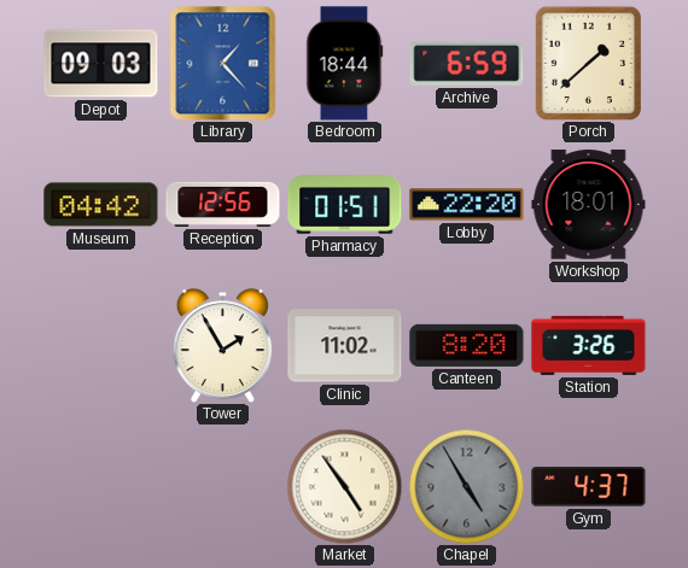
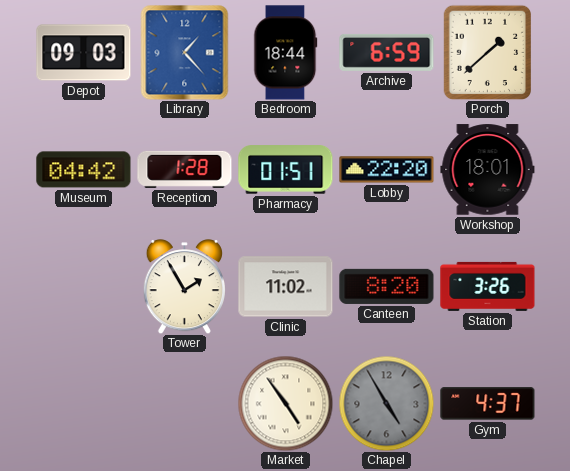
Reception: 12:56 -> 1:28
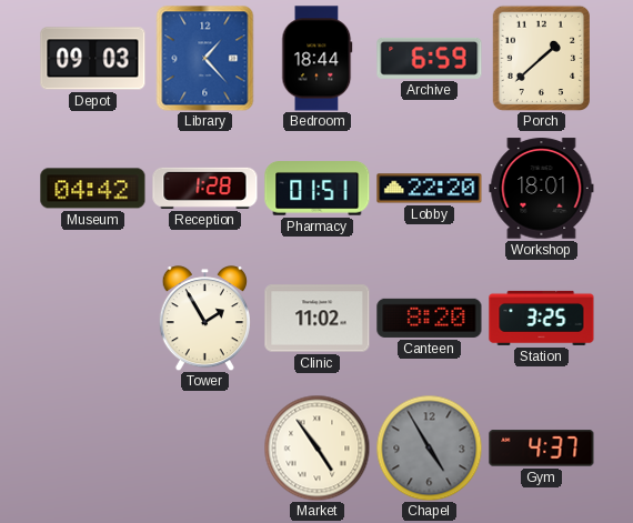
Station: 3:26 -> 3:25
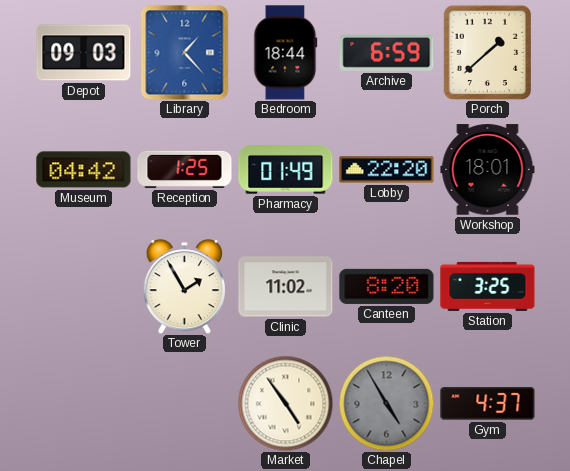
Reception: 1:28 -> 1:25
Pharmacy: 01:51 -> 01:49
